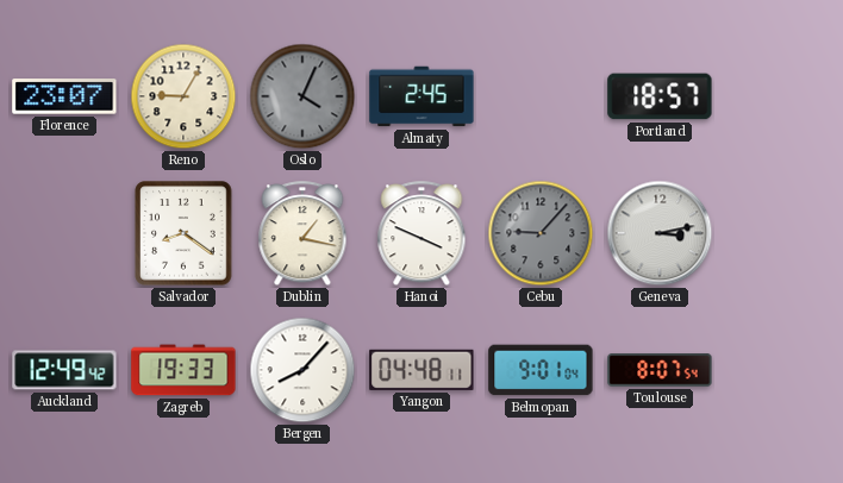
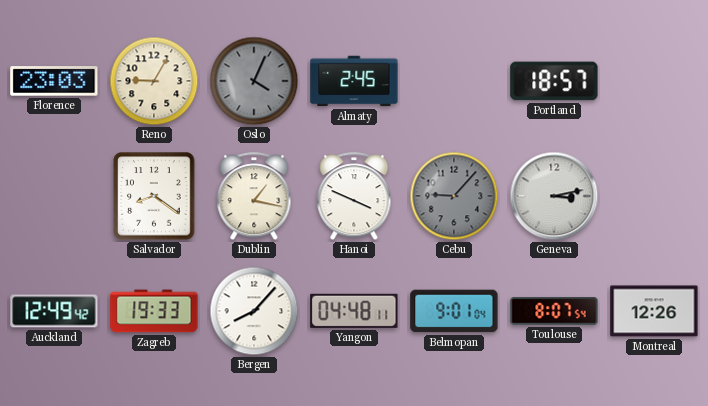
Florence: 23:07 -> 23:03
Montreal: none -> 12:26
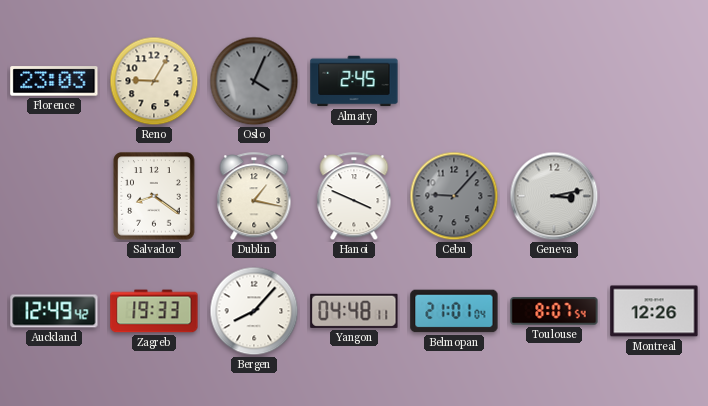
Portland: 18:57 -> none
Belmopan: 9:01 -> 21:01
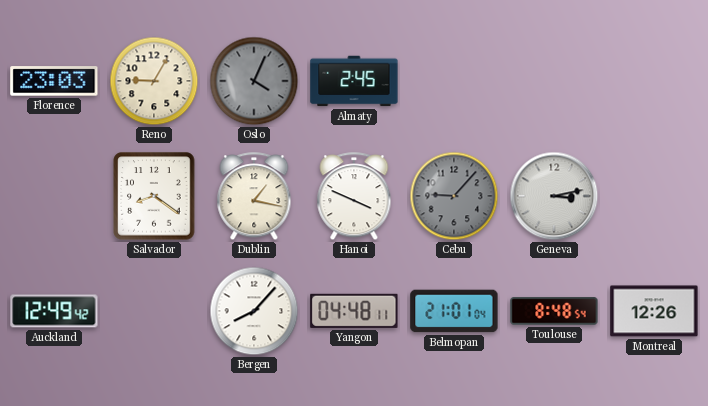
Zagreb: 19:33 -> none
Toulouse: 8:07 -> 8:48
